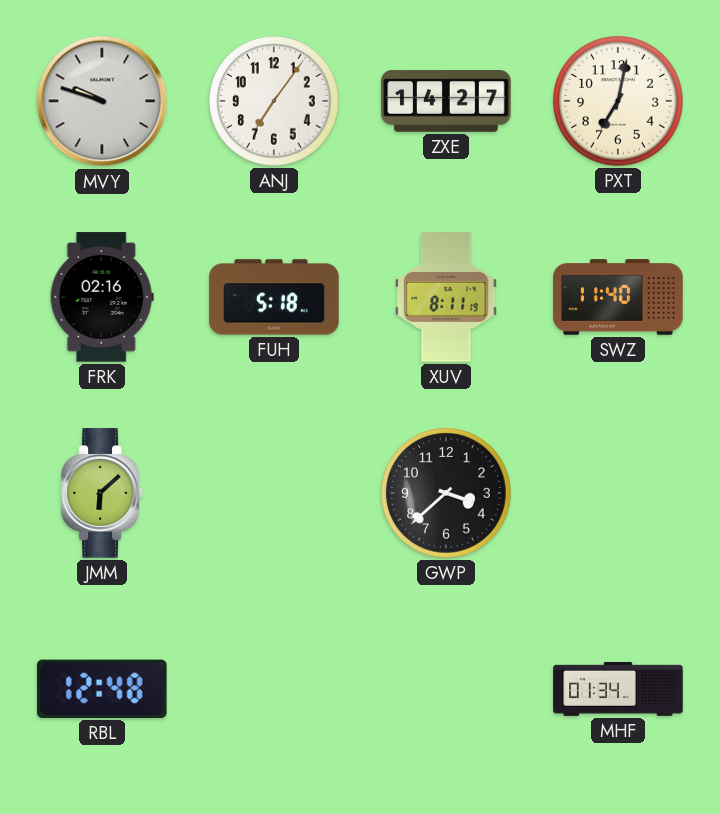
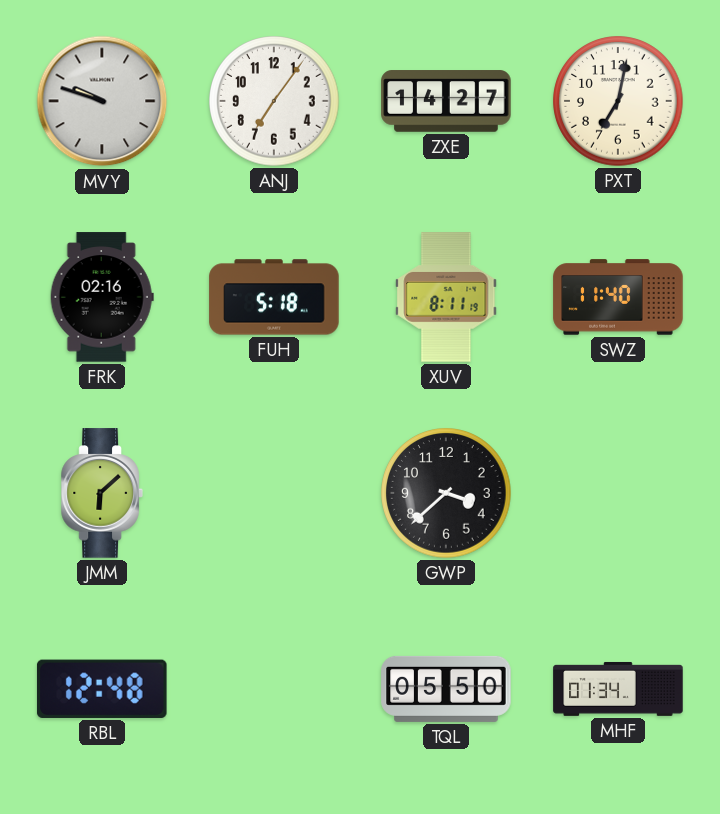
TQL: none -> 05:50
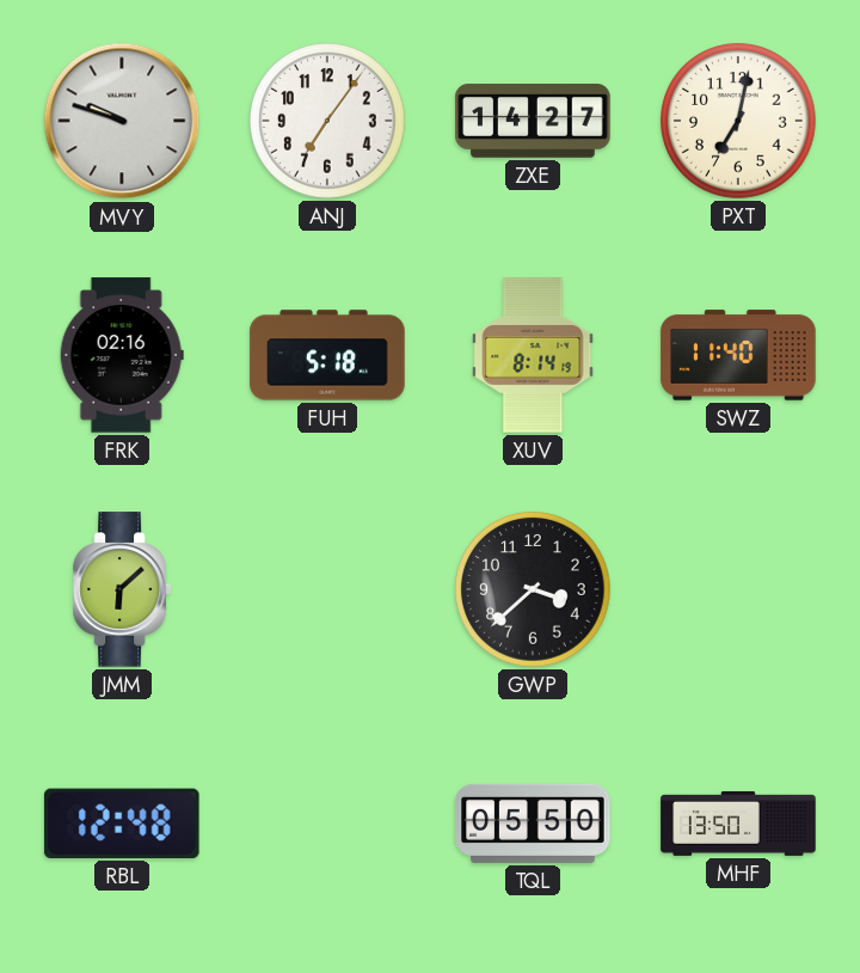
XUV: 8:11 -> 8:14
MHF: 01:34 -> 13:50
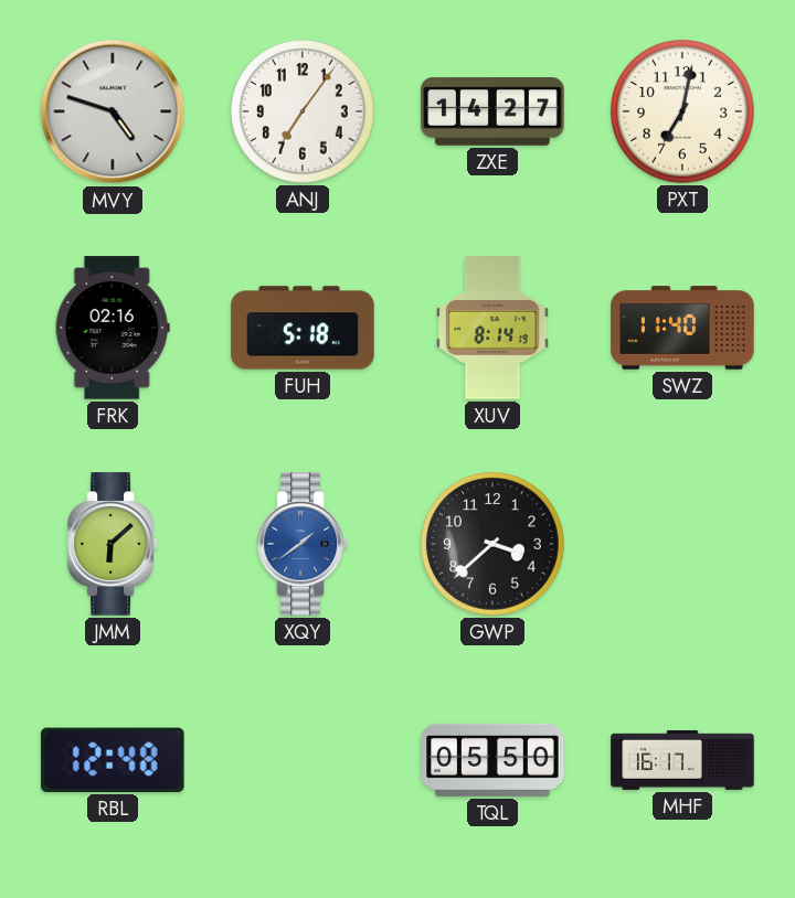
MVY: 9:48 -> 4:48
XQY: none -> 1:39
MHF: 13:50 -> 16:17
